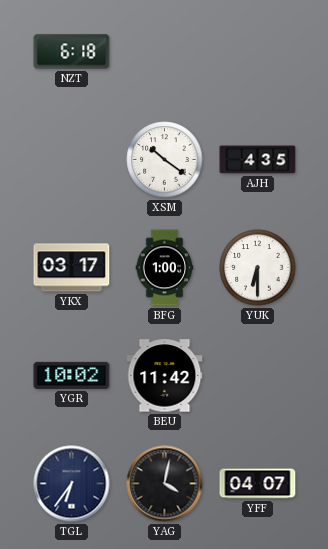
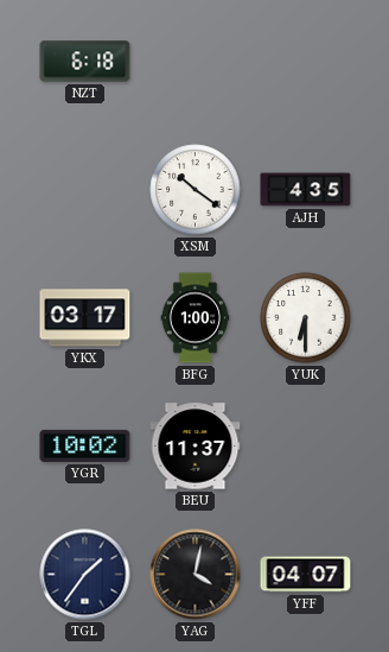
BEU: 11:42 -> 11:37
TGL: 6:36 -> 1:36
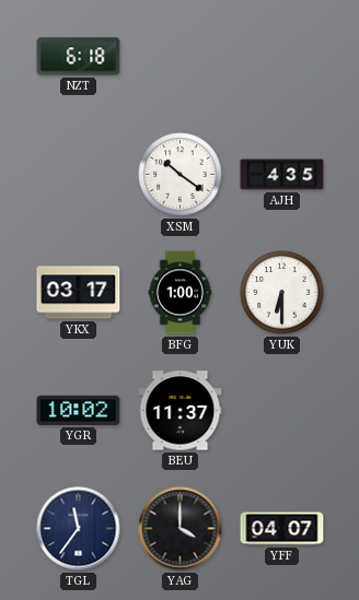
TGL: 1:36 -> 11:36
YAG: 4:02 -> 4:00
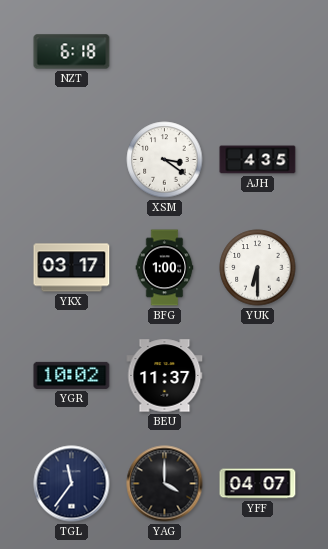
XSM: 10:21 -> 3:21
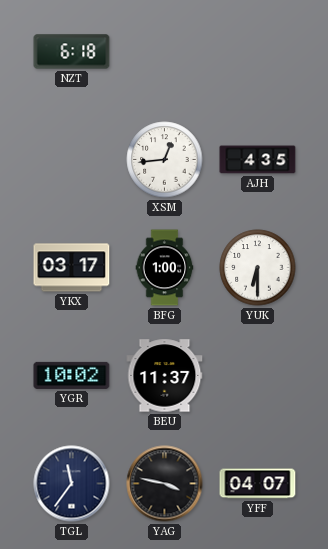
XSM: 3:21 -> 12:44
YAG: 4:00 -> 3:47
